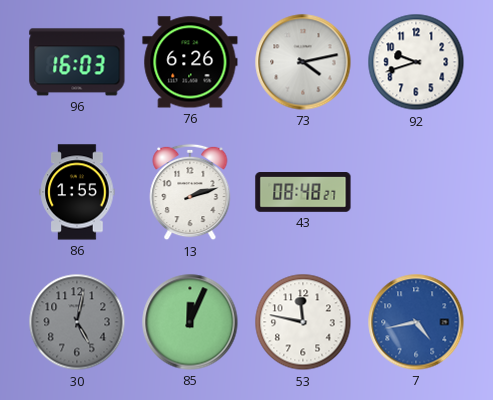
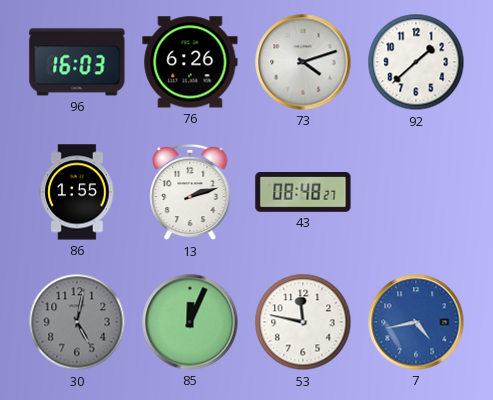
73: 4:13 -> 4:12
92: 9:42 -> 1:38
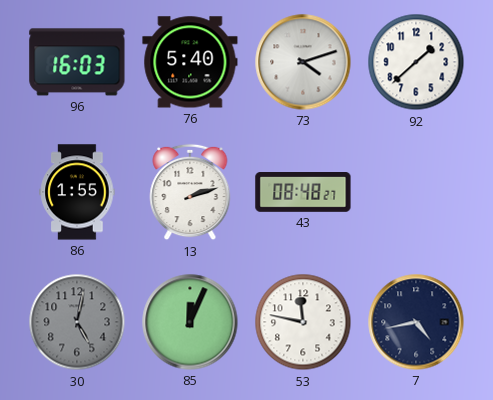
76: 6:26 -> 5:40
7 dial: blue -> navy
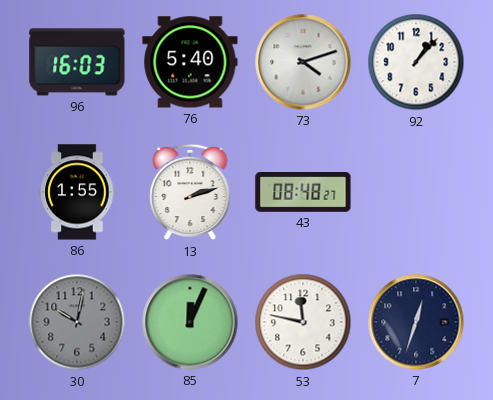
92: 1:38 -> 1:07
30: 5:02 -> 10:02
7: 4:43 -> 12:33
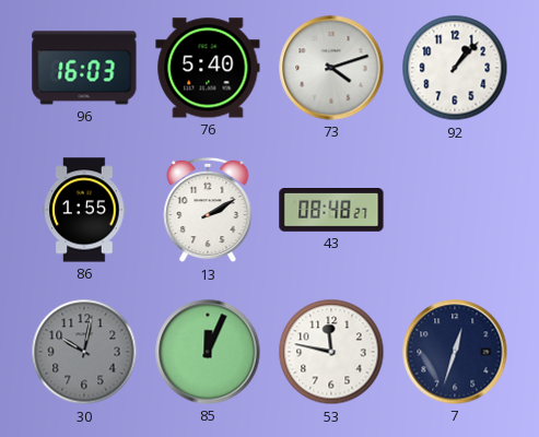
13: 2:12 -> 2:10
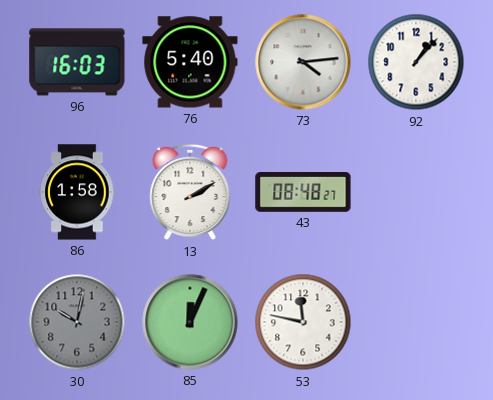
73: 4:12 -> 4:14
86: 1:55 -> 1:58
7: 12:33 -> none
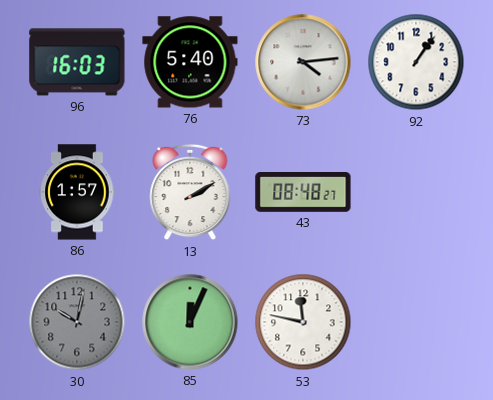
92: 1:07 -> 1:06
86: 1:58 -> 1:57
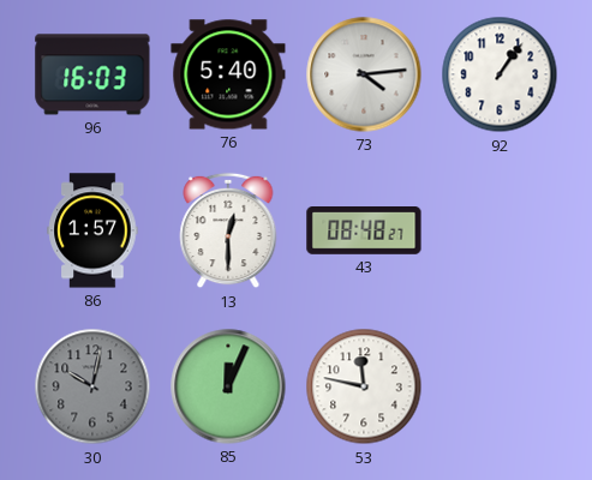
13: 2:10 -> 12:30
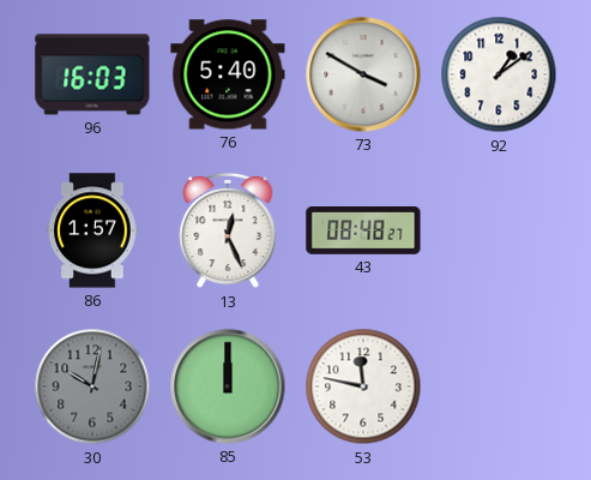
73: 4:14 -> 3:50
92: 1:06 -> 1:09
13: 12:30 -> 12:26
85: 12:04 -> 12:00
